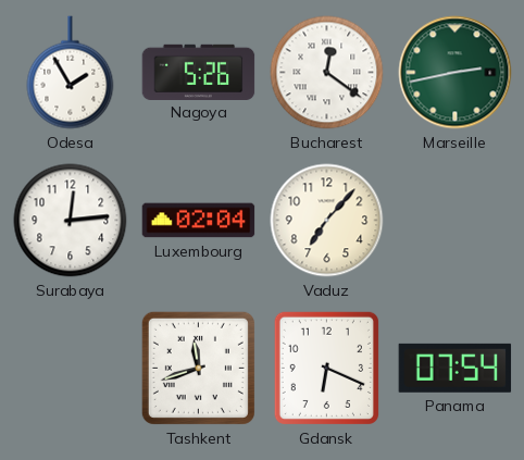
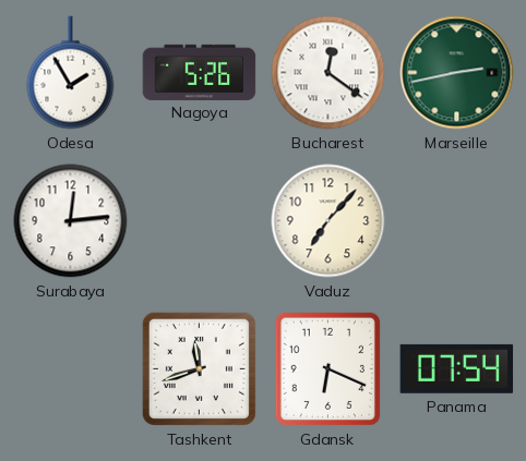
Luxembourg: 02:04 -> none
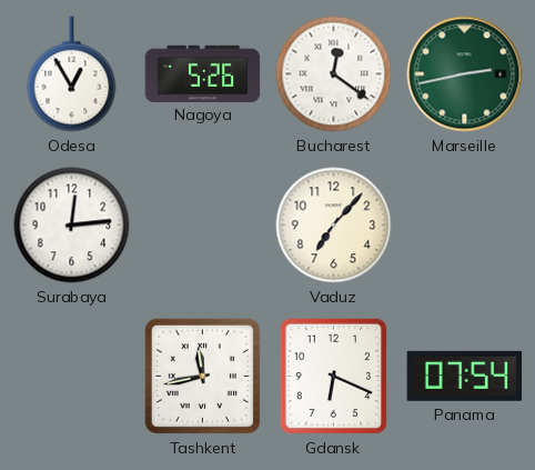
Odesa: 1:55 -> 12:55
Tashkent: 11:42 -> 11:43
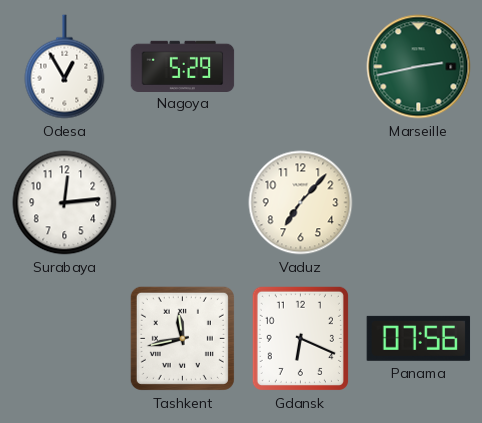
Nagoya: 5:26 -> 5:29
Bucharest: 12:21 -> none
Panama: 07:54 -> 07:56
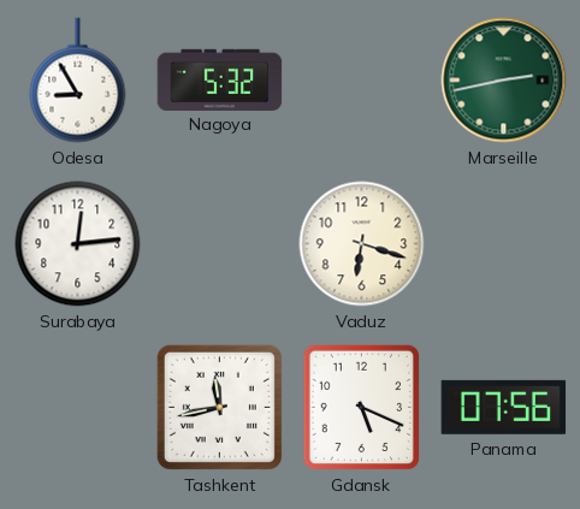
Odesa: 12:55 -> 8:55
Nagoya: 5:29 -> 5:32
Vaduz: 7:07 -> 6:18
Gdansk: 6:19 -> 5:19
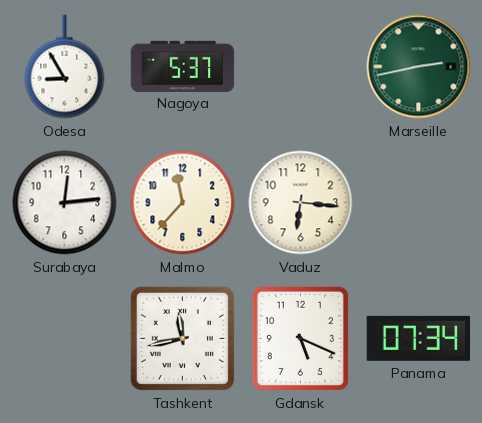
Nagoya: 5:32 -> 5:37
Malmo: none -> 11:37
Vaduz: 6:18 -> 6:16
Panama: 07:56 -> 07:34
